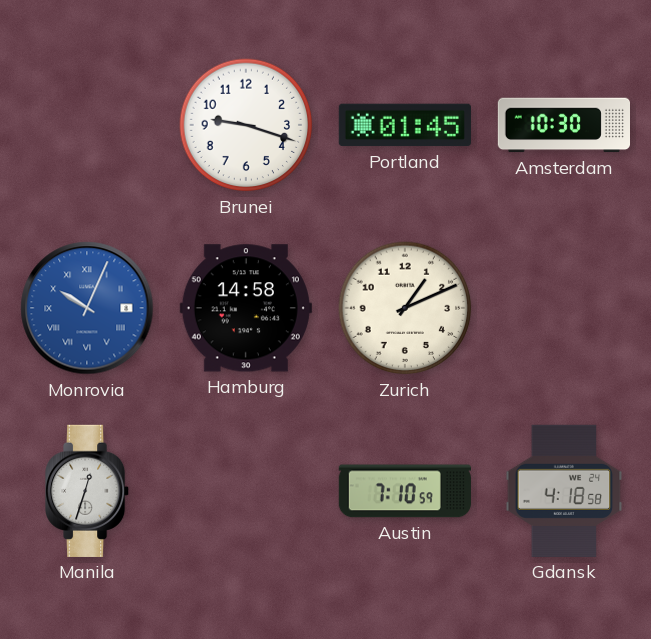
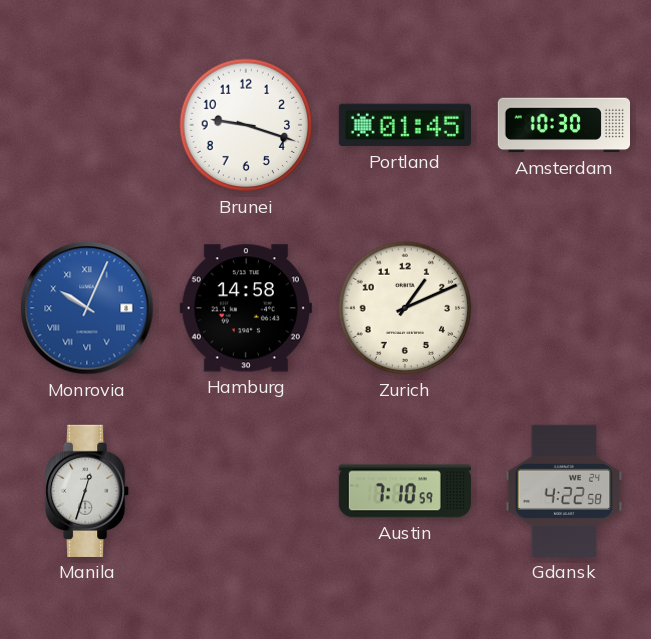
Gdansk: 4:18 -> 4:22
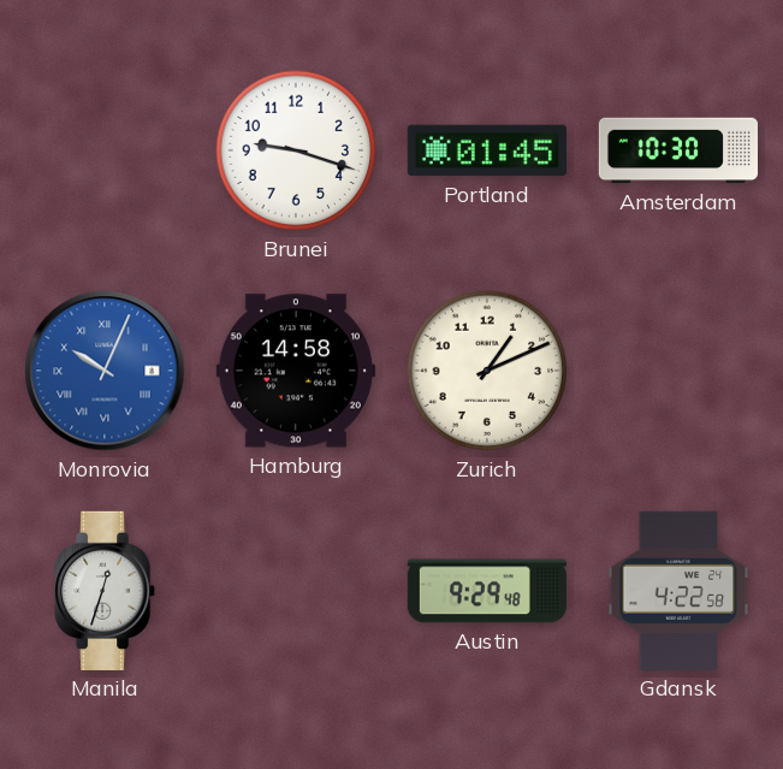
Austin: 7:10 -> 9:29
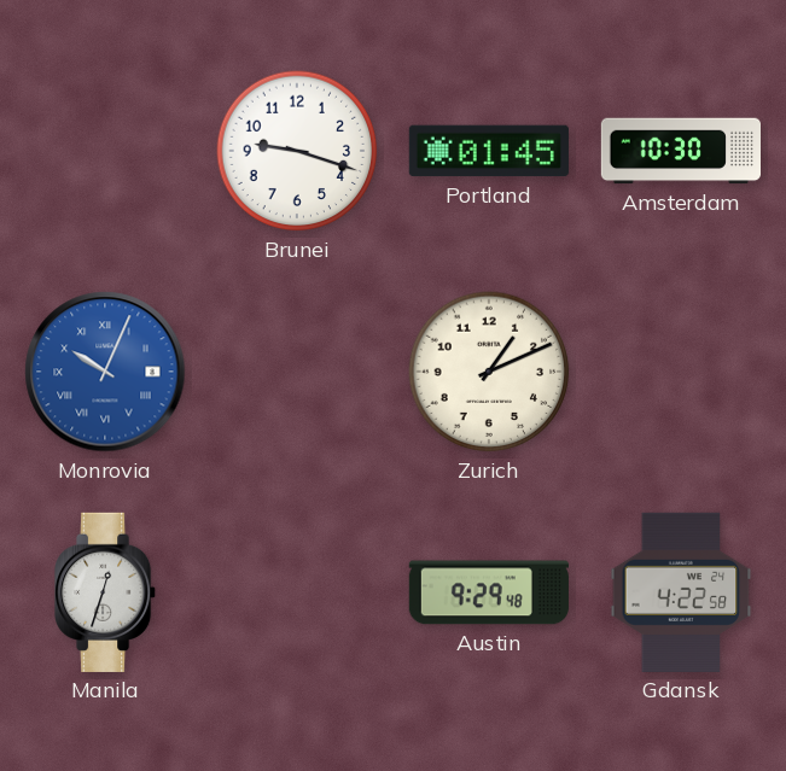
Hamburg: 14:58 -> none
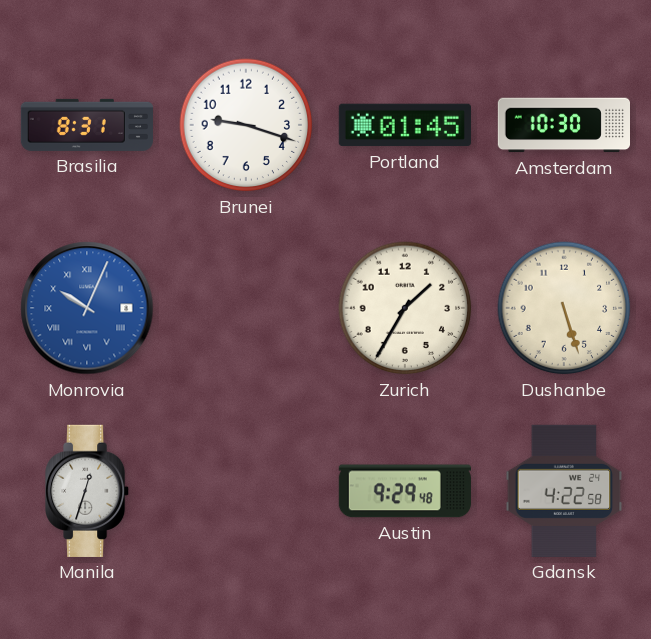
Brasilia: none -> 8:31
Zurich: 1:11 -> 1:35
Dushanbe: none -> 5:27
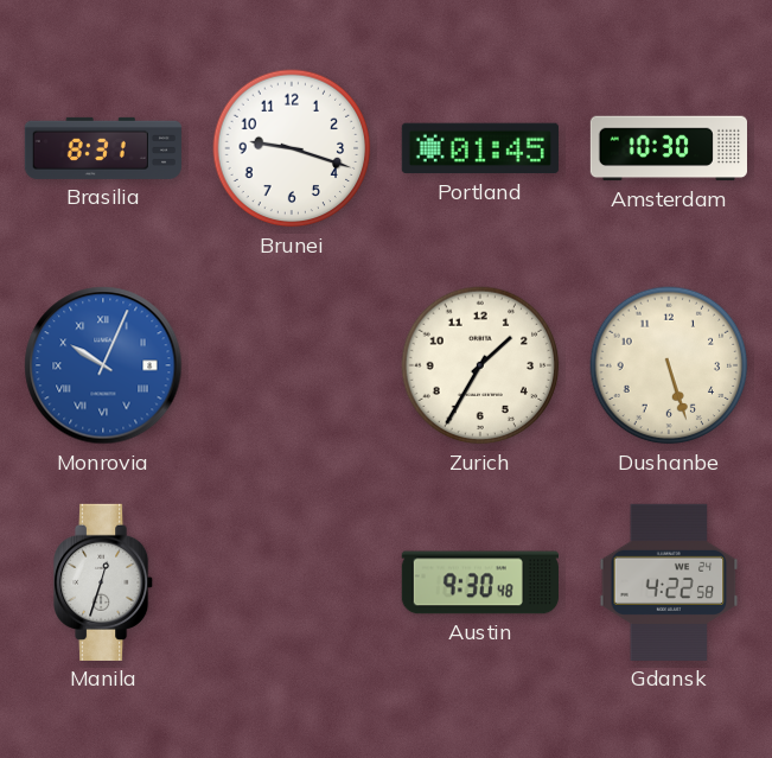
Austin: 9:29 -> 9:30
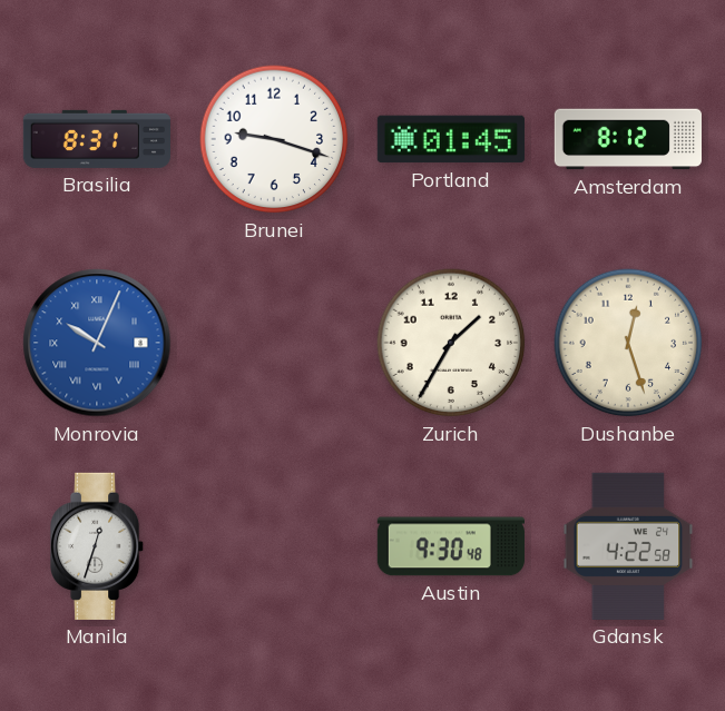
Amsterdam: 10:30 -> 8:12
Dushanbe: 5:27 -> 12:27
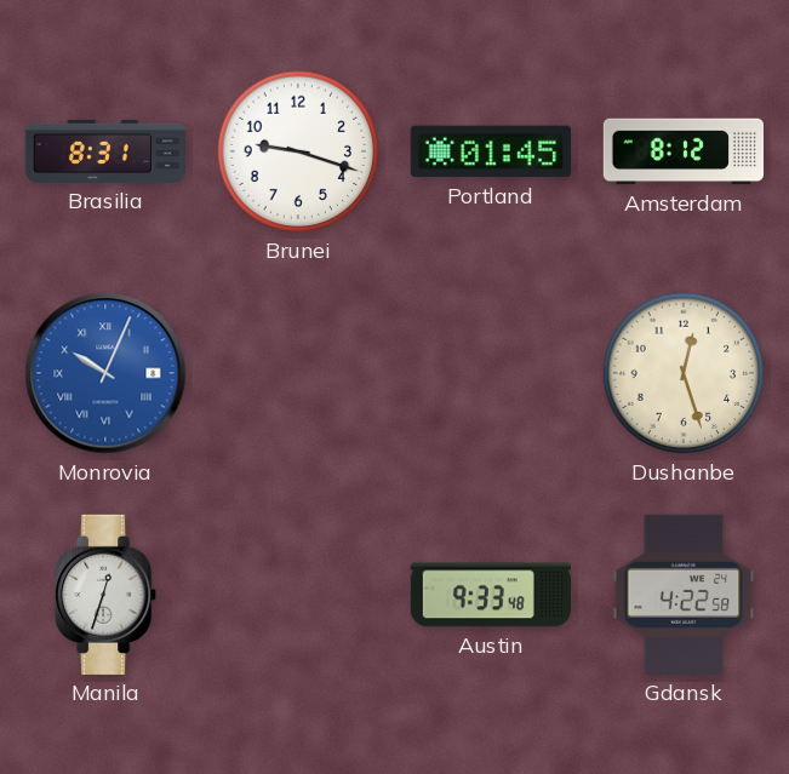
Zurich: 1:35 -> none
Austin: 9:30 -> 9:33
